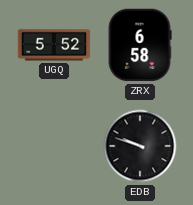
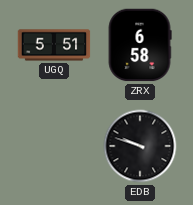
UGQ: 5:52 -> 5:51
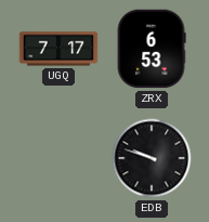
UGQ: 5:51 -> 7:17
ZRX: 6:58 -> 6:53
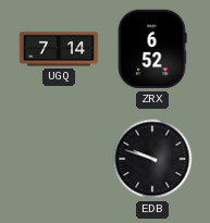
UGQ: 7:17 -> 7:14
ZRX: 6:53 -> 6:52
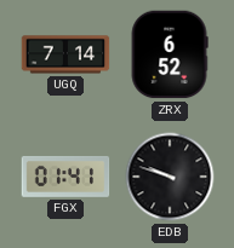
FGX: none -> 01:41
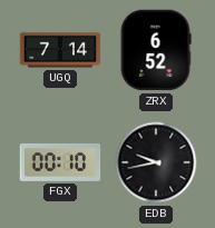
FGX: 01:41 -> 00:10
EDB: 9:48 -> 9:43
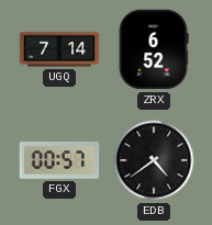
FGX: 00:10 -> 00:57
EDB: 9:43 -> 4:39
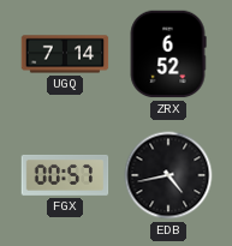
EDB: 4:39 -> 4:43
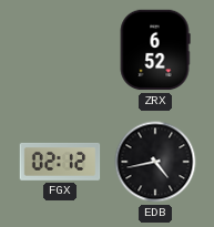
UGQ: 7:14 -> none
FGX: 00:57 -> 02:12
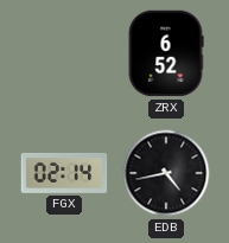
FGX: 02:12 -> 02:14
